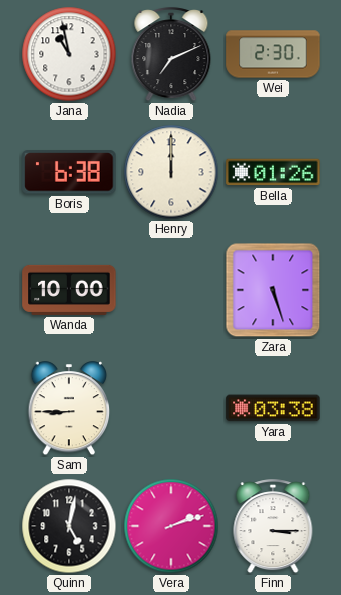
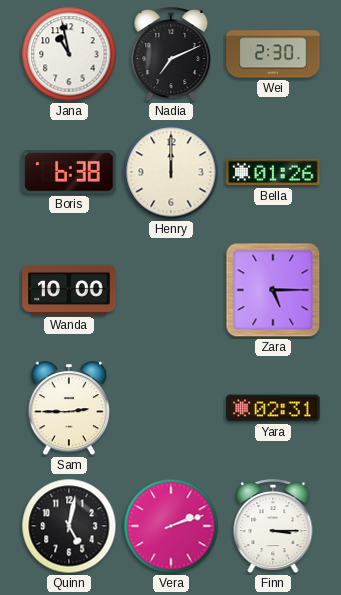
Zara: 5:27 -> 5:15
Sam: 8:45 -> 2:45
Yara: 03:38 -> 02:31
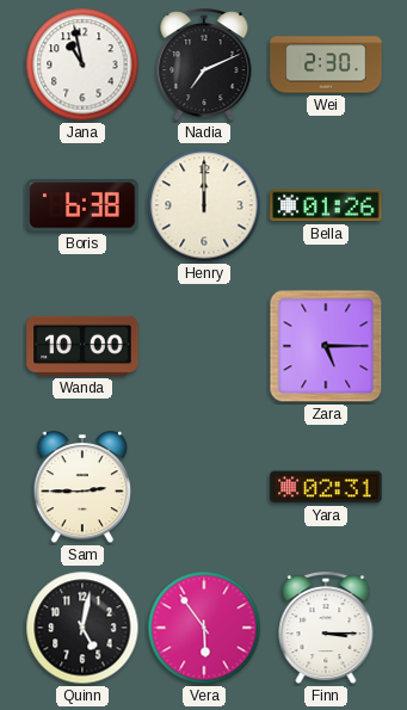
Vera: 2:12 -> 5:54
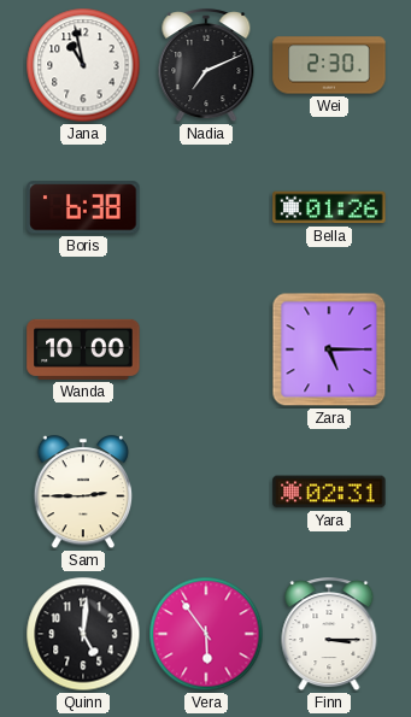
Henry: 12:00 -> none
Quinn: 5:02 -> 5:01
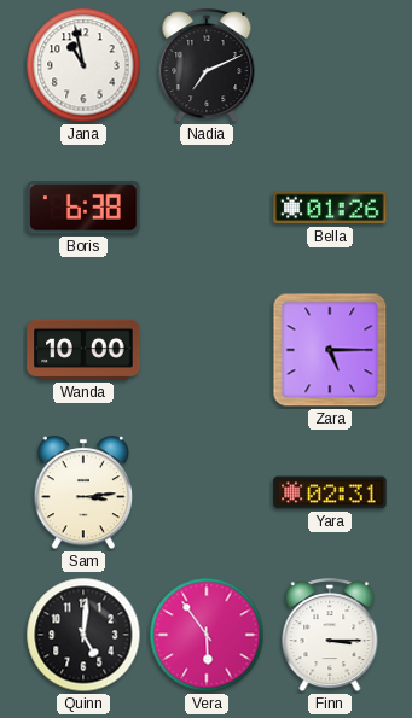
Wei: 2:30 -> none
Sam: 2:45 -> 3:14
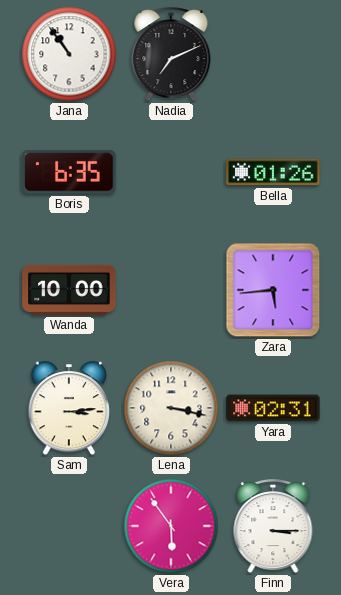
Jana: 10:58 -> 10:54
Boris: 6:38 -> 6:35
Zara: 5:15 -> 5:44
Lena: none -> 3:17
Quinn: 5:01 -> none
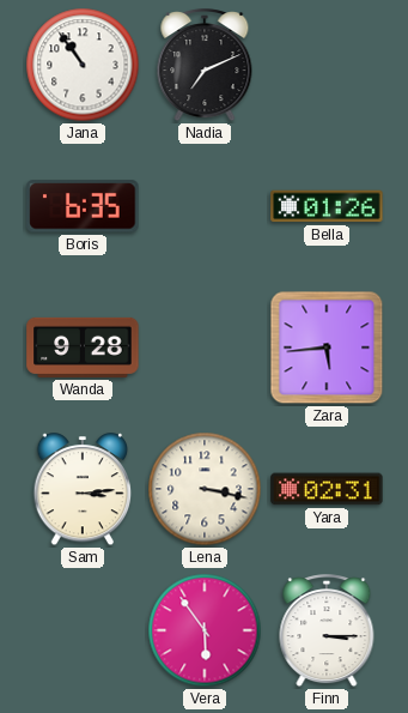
Wanda: 10:00 -> 9:28
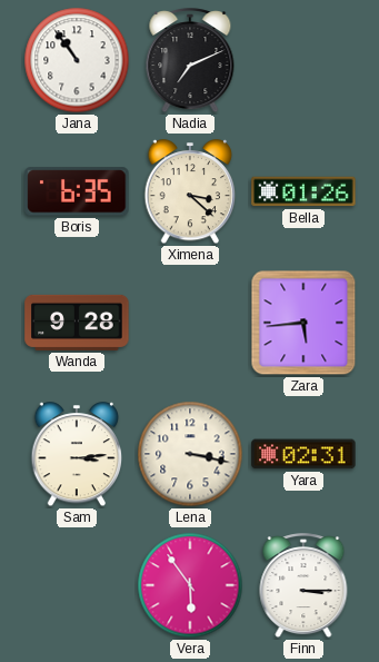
Ximena: none -> 3:22
